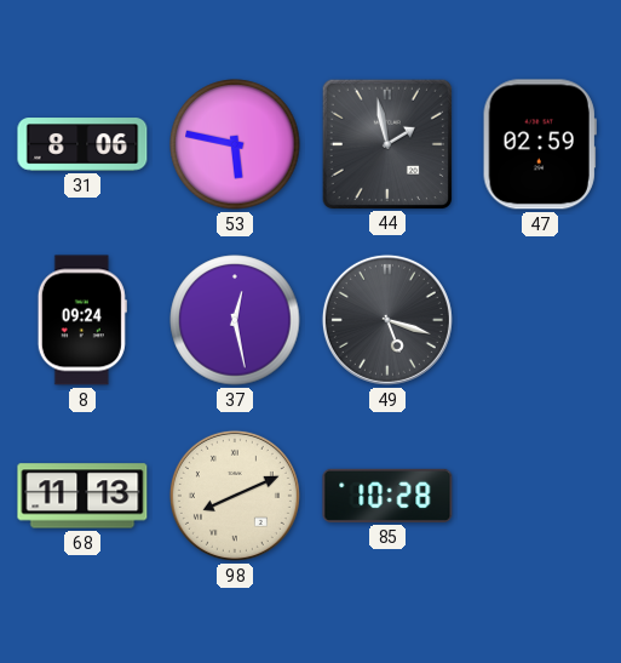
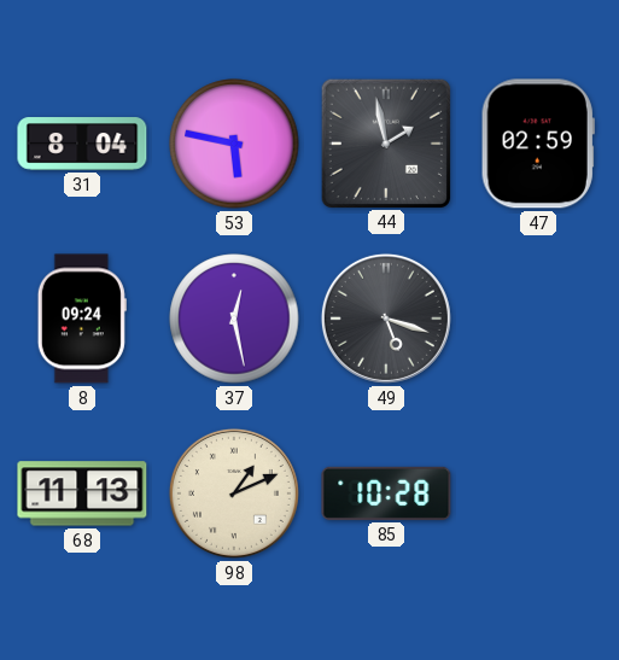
31: 8:06 -> 8:04
98: 8:11 -> 1:11
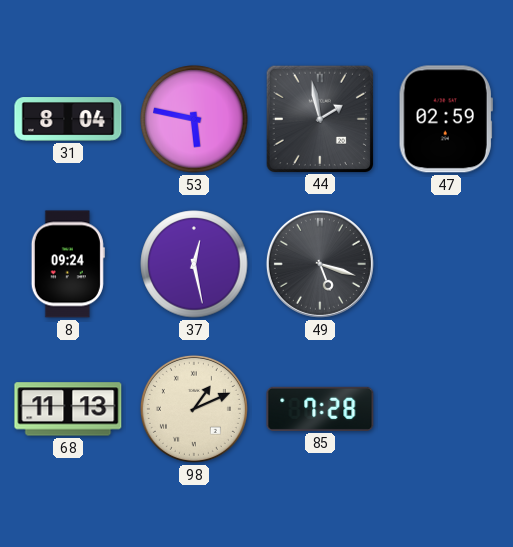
85: 10:28 -> 7:28
